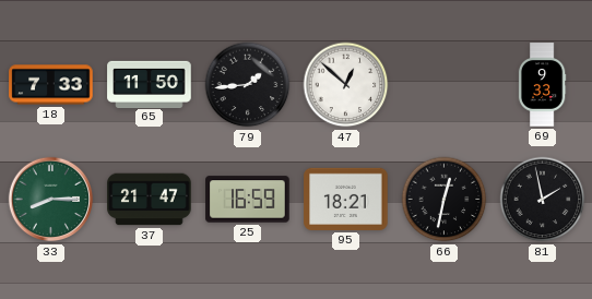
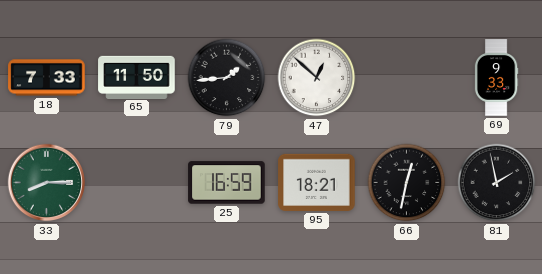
37: 21:47 -> none
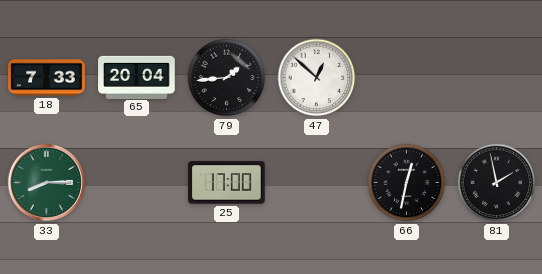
65: 11:50 -> 20:04
69: 9:33 -> none
25: 16:59 -> 17:00
95: 18:21 -> none
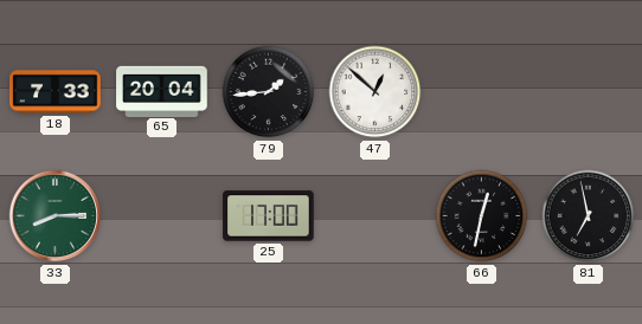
81: 1:58 -> 6:58
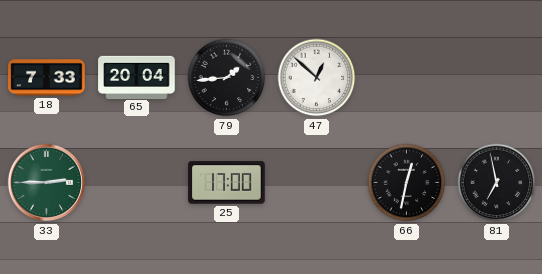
33: 8:15 -> 2:45
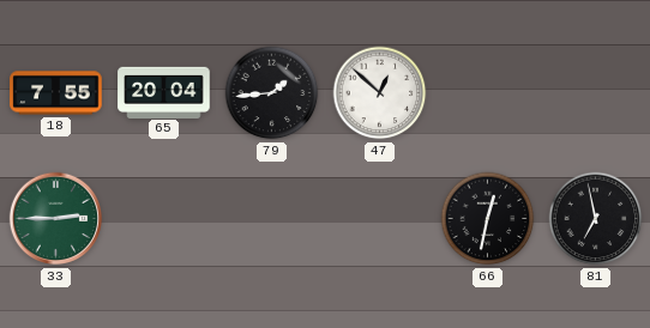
18: 7:33 -> 7:55
25: 17:00 -> none
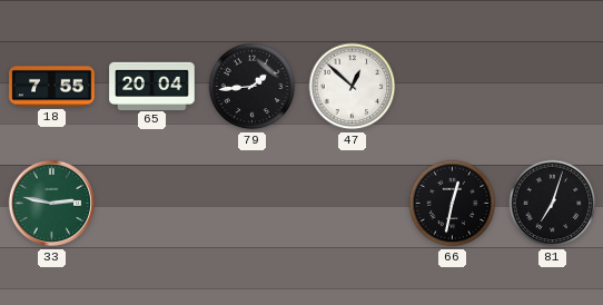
33: 2:45 -> 2:47
81: 6:58 -> 7:03
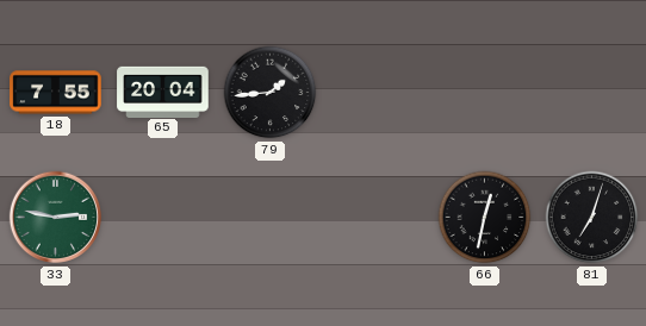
47: 12:52 -> none
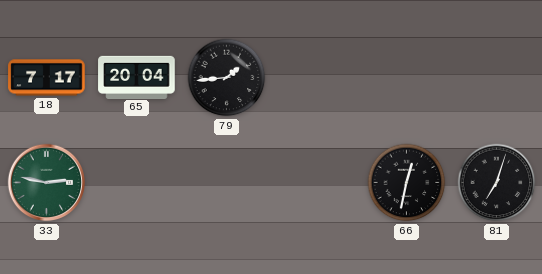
18: 7:55 -> 7:17
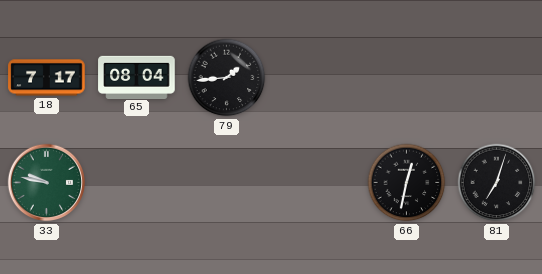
65: 20:04 -> 08:04
33: 2:47 -> 9:47
